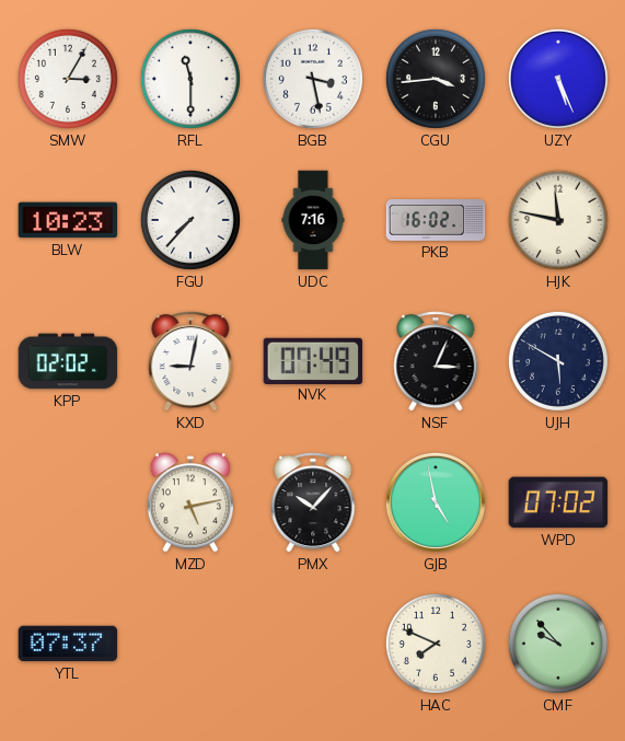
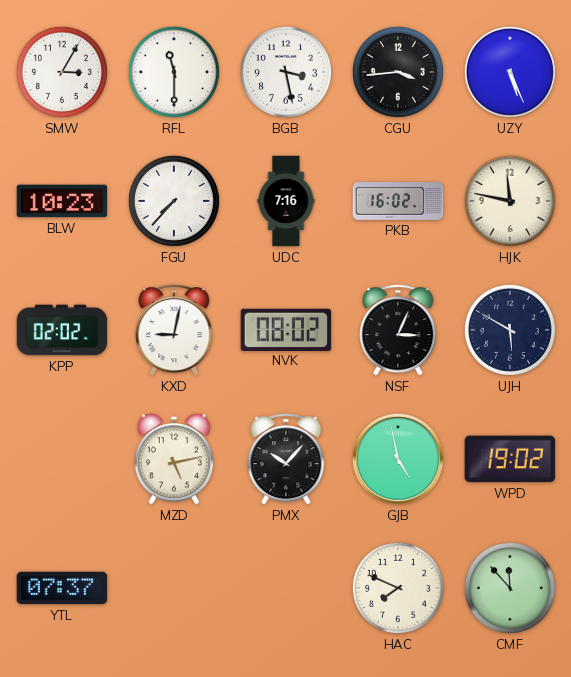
NVK: 07:49 -> 08:02
WPD: 07:02 -> 19:02
CMF: 9:53 -> 11:53
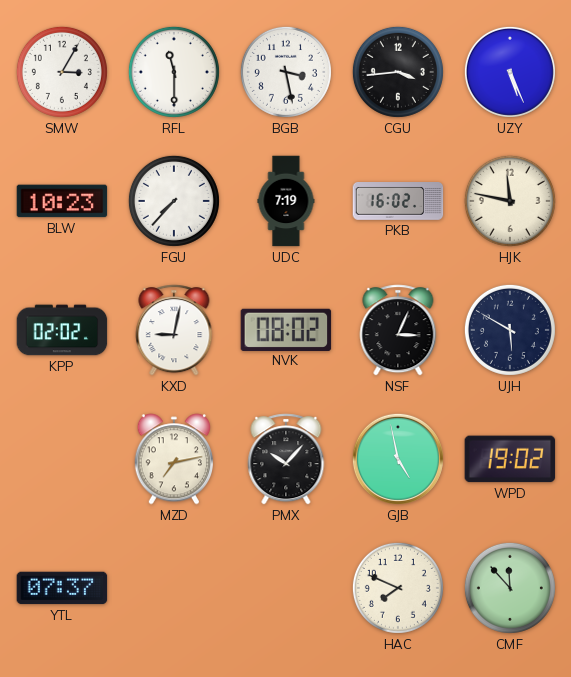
UDC: 7:16 -> 7:19
MZD: 5:13 -> 7:13
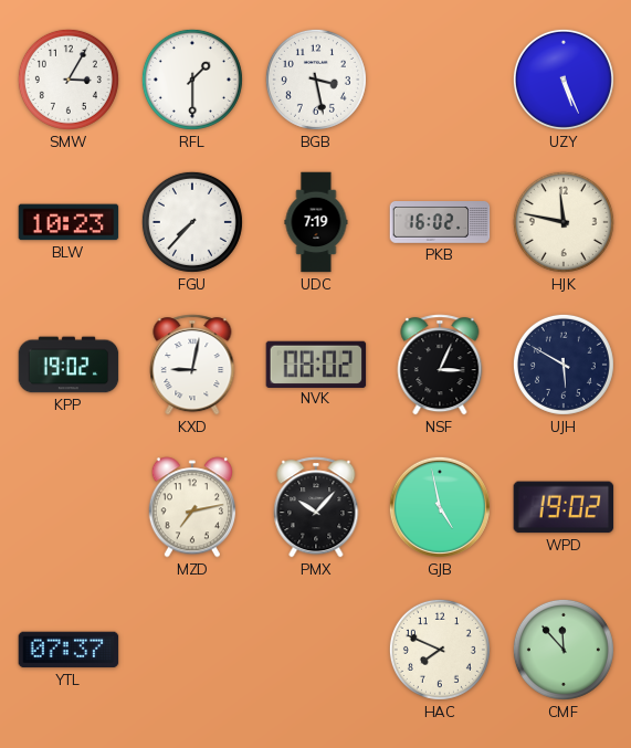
RFL: 11:30 -> 1:30
CGU: 3:44 -> none
KPP: 02:02 -> 19:02
